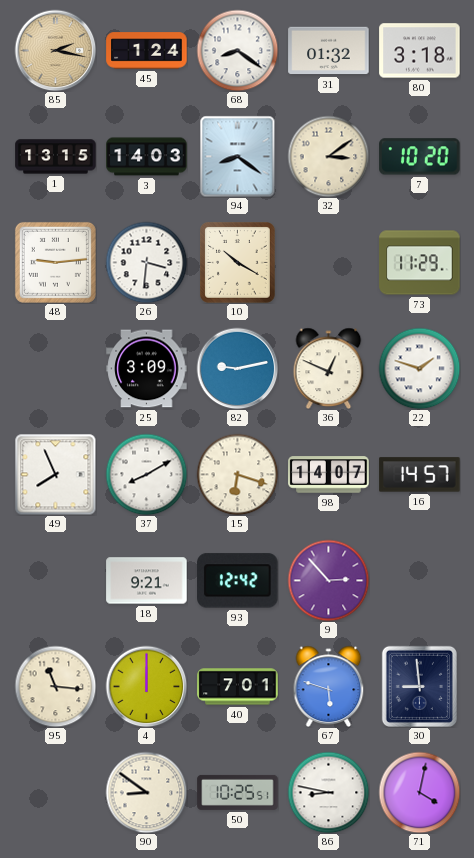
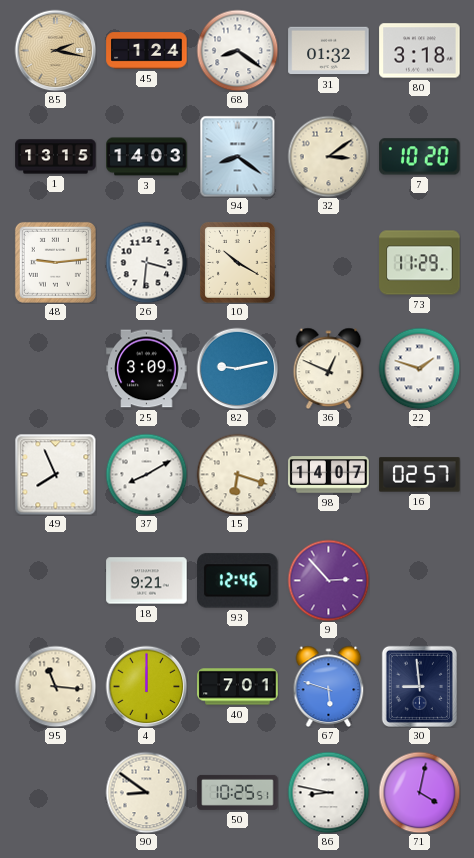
16: 14:57 -> 02:57
93: 12:42 -> 12:46
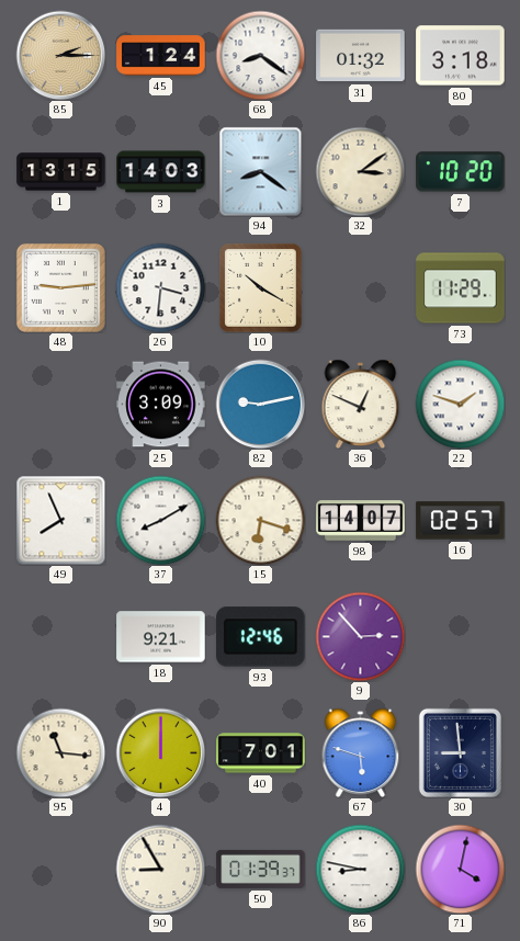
85: 2:17 -> 2:15
90: 8:51 -> 8:55
50: 10:25 -> 01:39
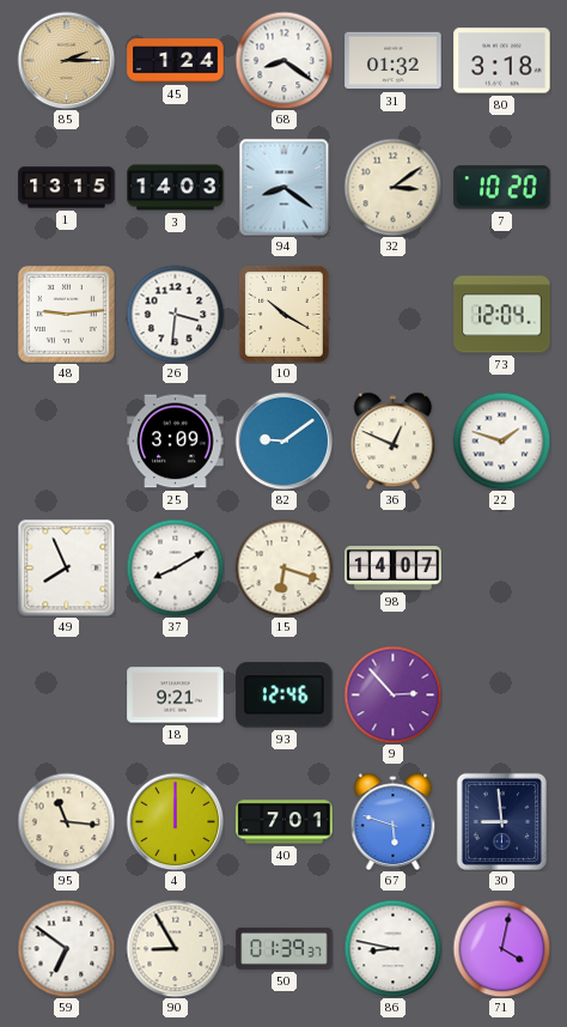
73: 11:29 -> 12:04
82: 9:13 -> 9:09
16: 02:57 -> none
59: none -> 6:51
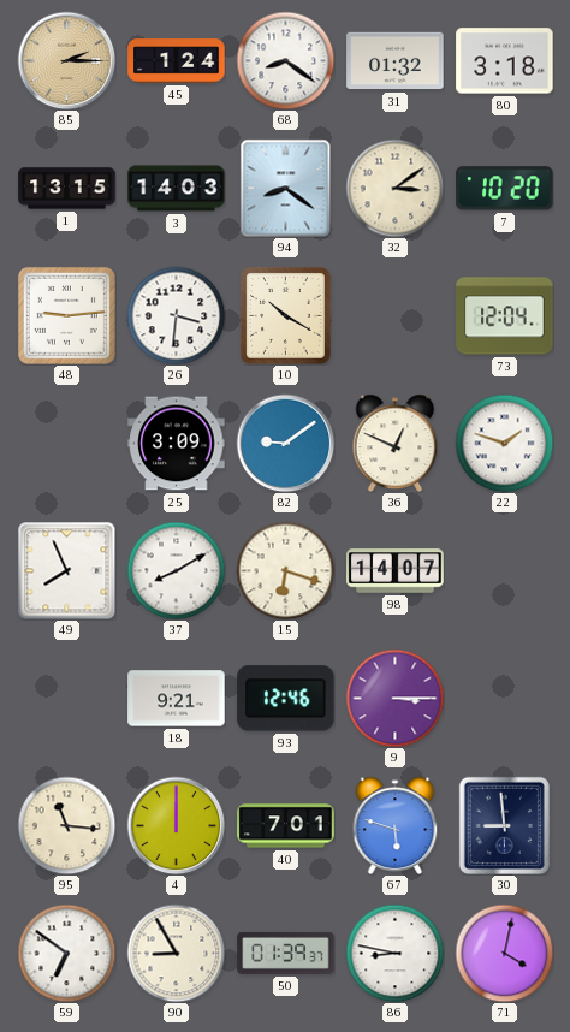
9: 2:53 -> 3:15
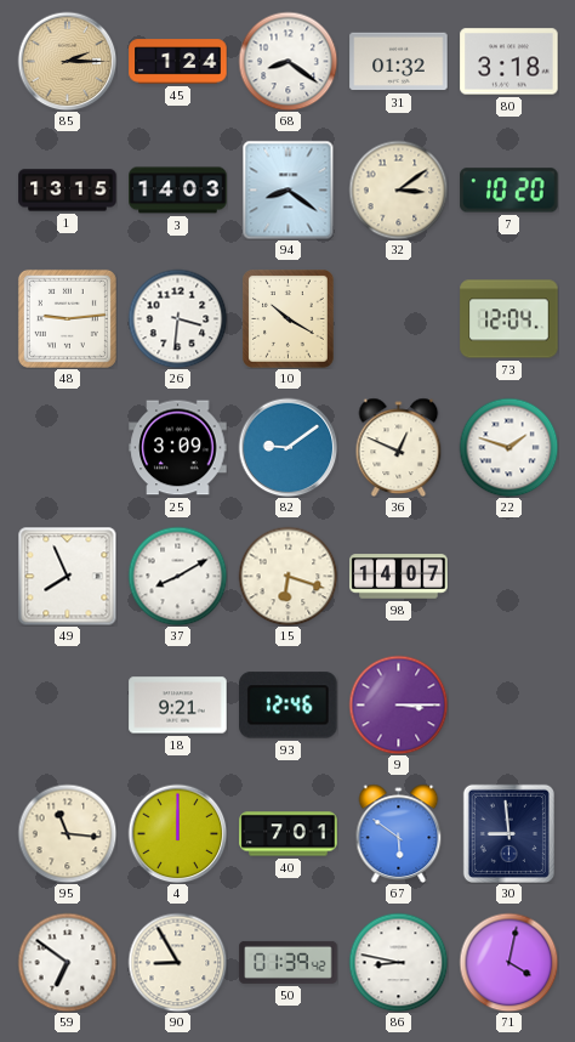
67: 5:48 -> 5:51
50: 01:39:37 -> 01:39:42
